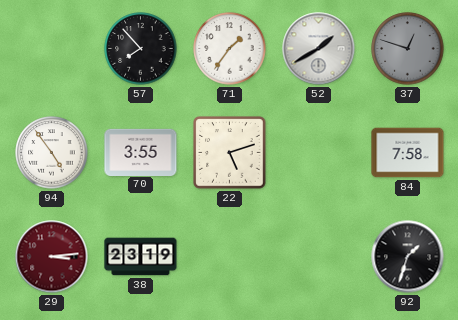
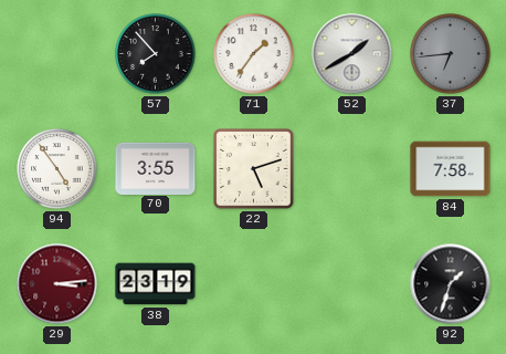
37: 12:48 -> 6:44
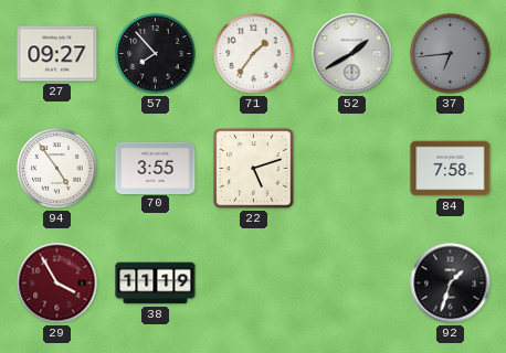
27: none -> 09:27
29: 3:14 -> 3:55
38: 23:19 -> 11:19
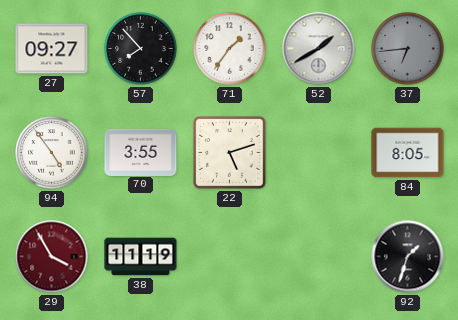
84: 7:58 -> 8:05
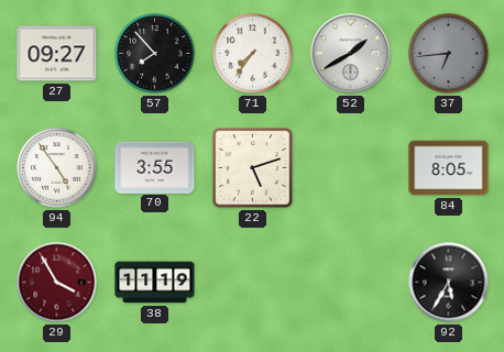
71: 1:36 -> 7:36
92: 1:33 -> 5:35
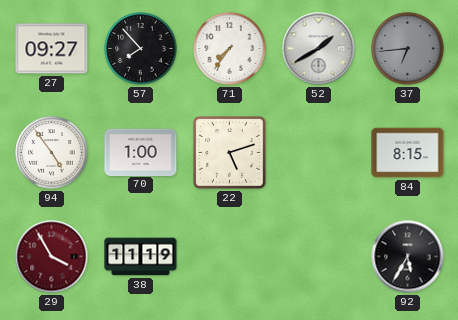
70: 3:55 -> 1:00
84: 8:05 -> 8:15
